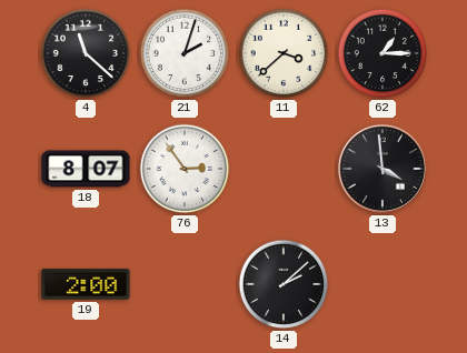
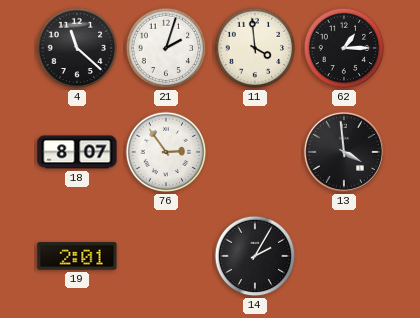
11: 3:38 -> 3:59
19: 2:00 -> 2:01
14: 2:08 -> 2:05
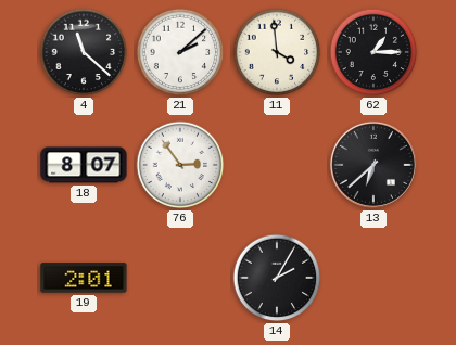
21: 2:03 -> 2:08
13: 3:59 -> 6:38
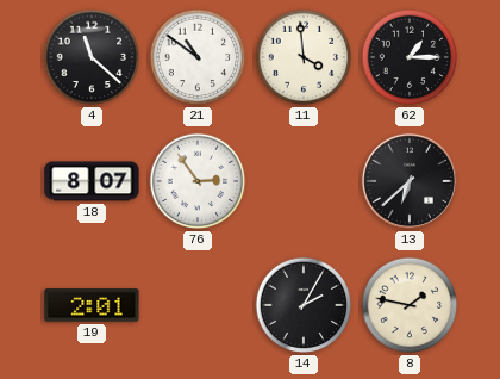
21: 2:08 -> 10:51
8: none -> 1:47
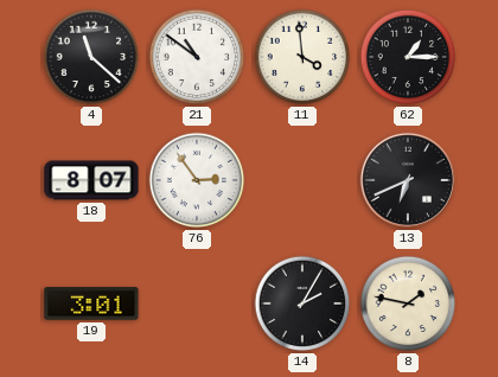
13: 6:38 -> 6:41
19: 2:01 -> 3:01
